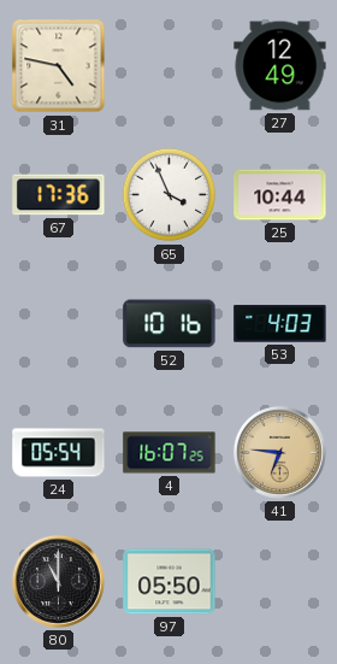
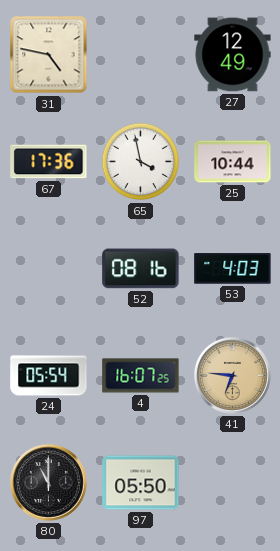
65: 3:56 -> 3:58
52: 10:16 -> 08:16
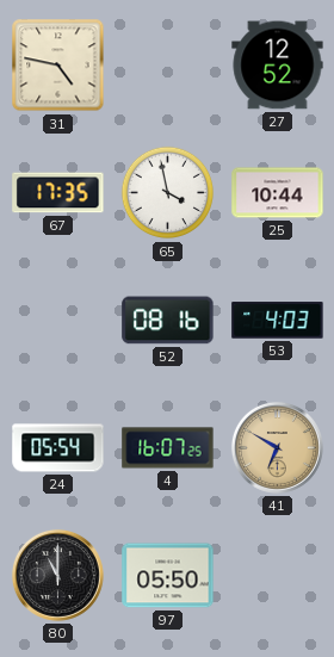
27: 12:49 -> 12:52
67: 17:36 -> 17:35
41: 6:46 -> 6:50
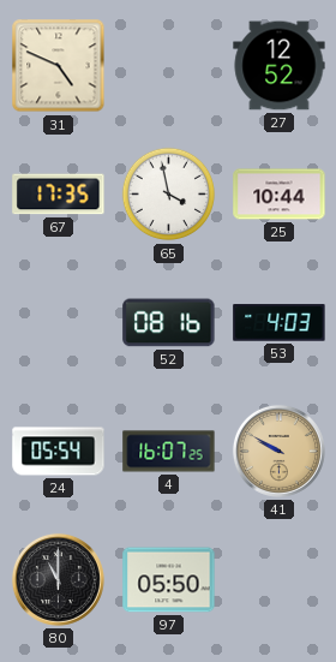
31: 4:47 -> 4:49
41: 6:50 -> 9:50
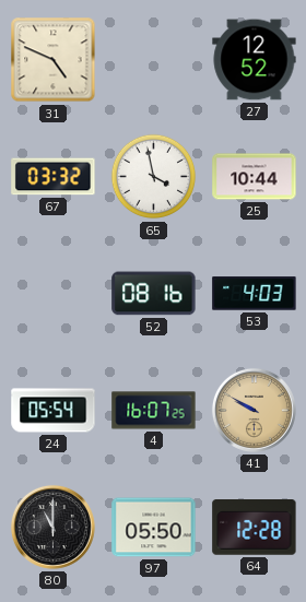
67: 17:35 -> 03:32
64: none -> 12:28
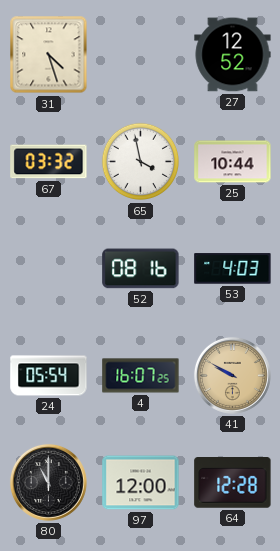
31: 4:49 -> 4:27
97: 05:50 -> 12:00
